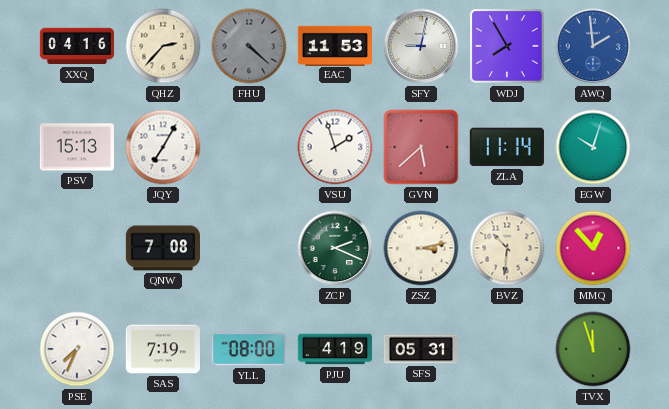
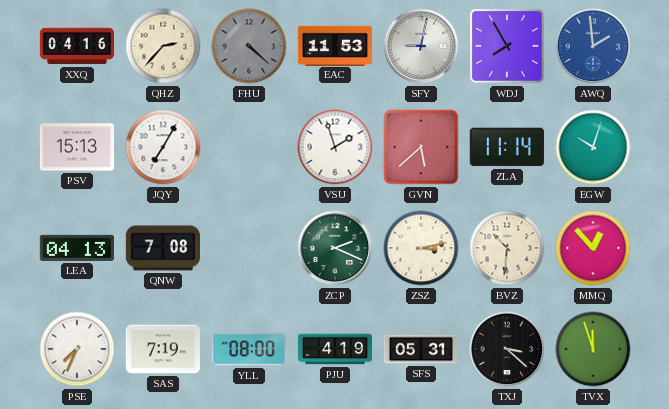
LEA: none -> 04:13
TXJ: none -> 3:22
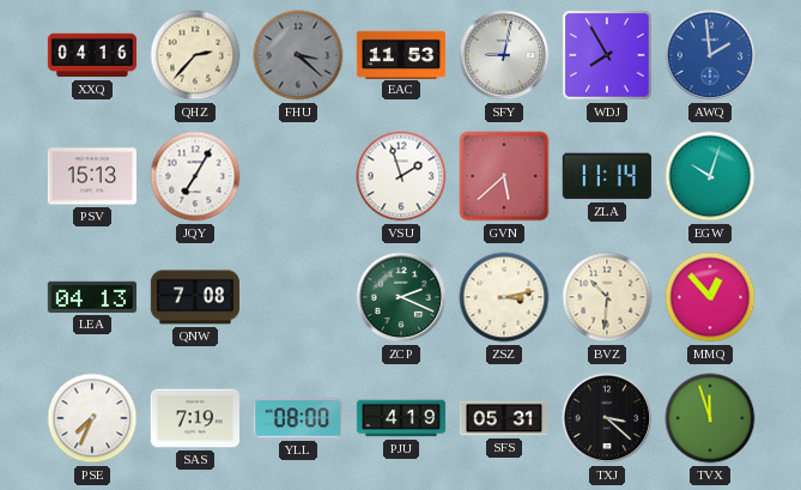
FHU: 4:22 -> 3:22
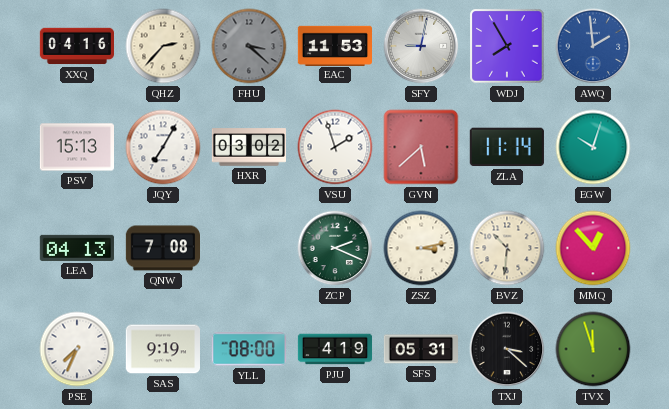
HXR: none -> 03:02
SAS: 7:19 -> 9:19
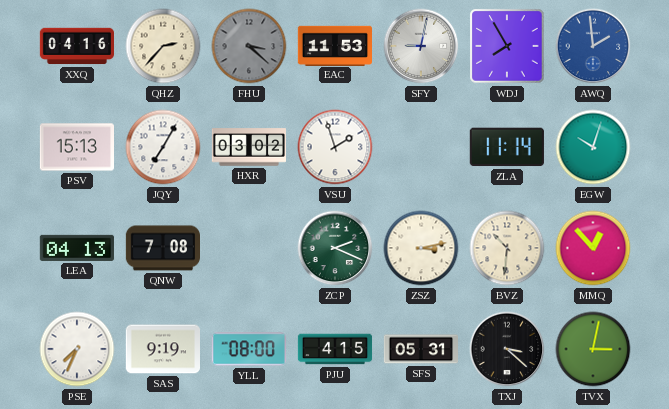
GVN: 5:38 -> none
PJU: 4:19 -> 4:15
TVX: 11:57 -> 3:02
